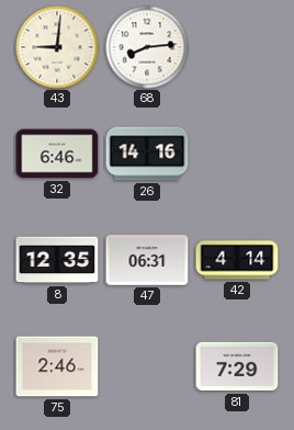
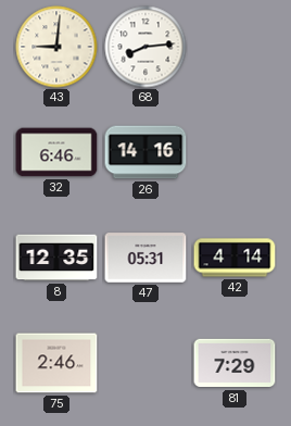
47: 06:31 -> 05:31
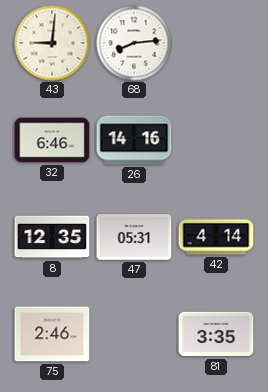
81: 7:29 -> 3:35
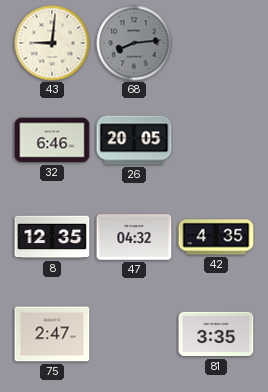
68 dial: white -> grey
26: 14:16 -> 20:05
47: 05:31 -> 04:32
42: 4:14 -> 4:35
75: 2:46 -> 2:47
